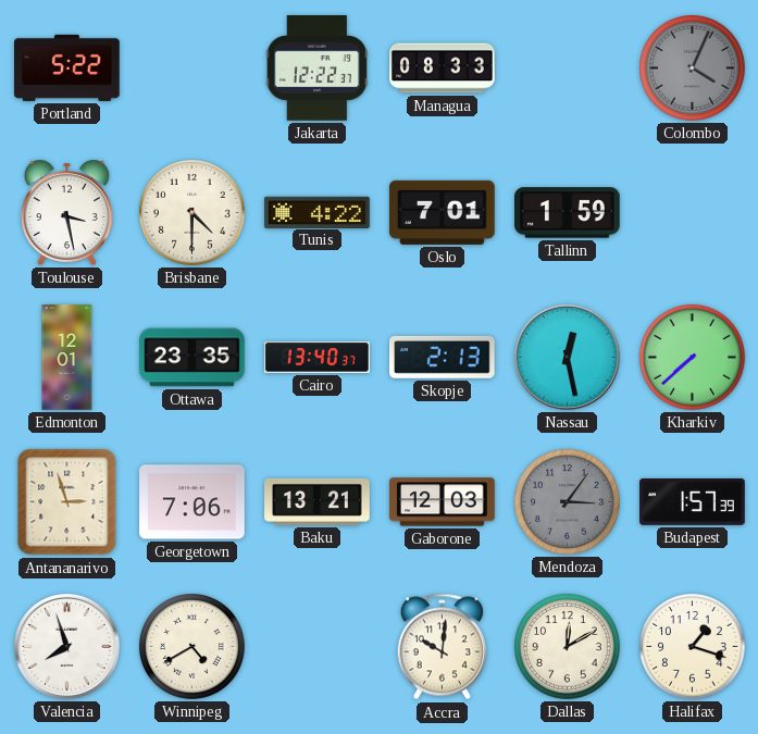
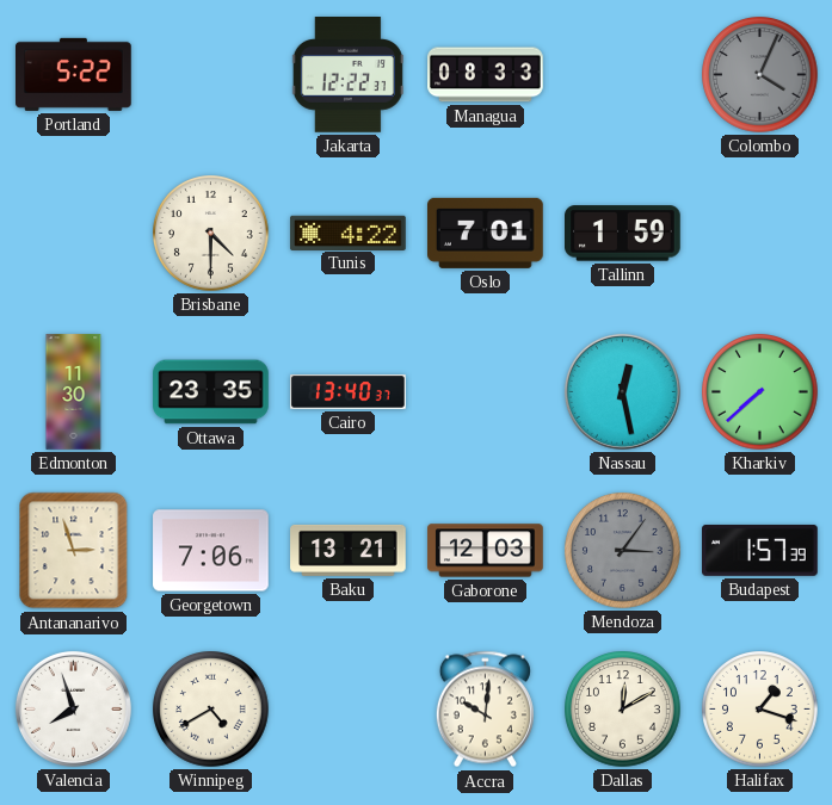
Toulouse: 3:28 -> none
Edmonton: 12:01 -> 11:30
Skopje: 2:13 -> none
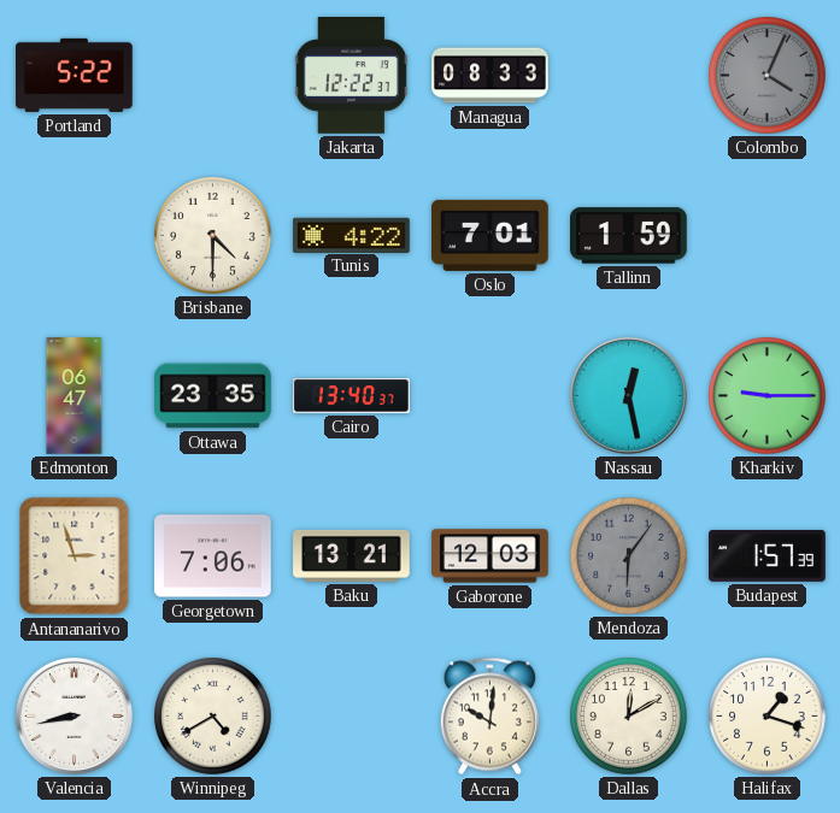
Edmonton: 11:30 -> 06:47
Kharkiv: 7:38 -> 9:15
Mendoza: 3:06 -> 6:06
Valencia: 7:57 -> 8:43
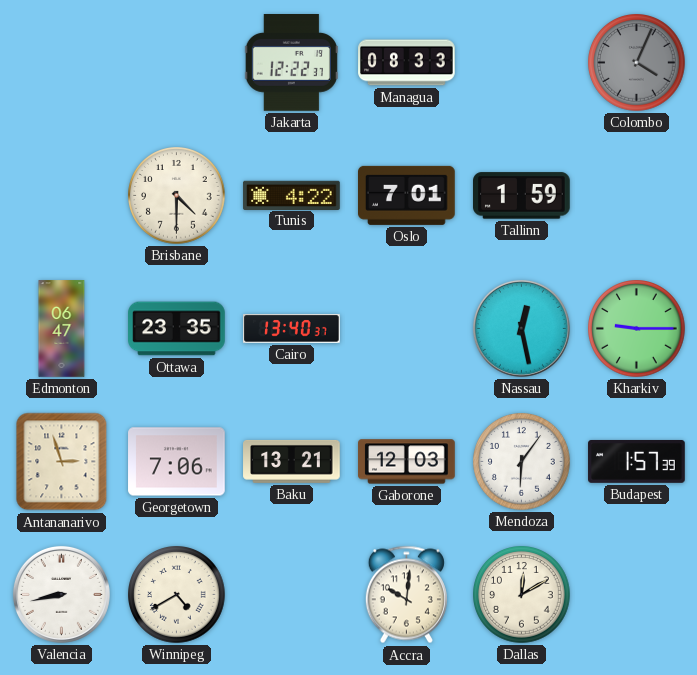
Portland: 5:22 -> none
Mendoza dial: grey -> white
Halifax: 1:18 -> none
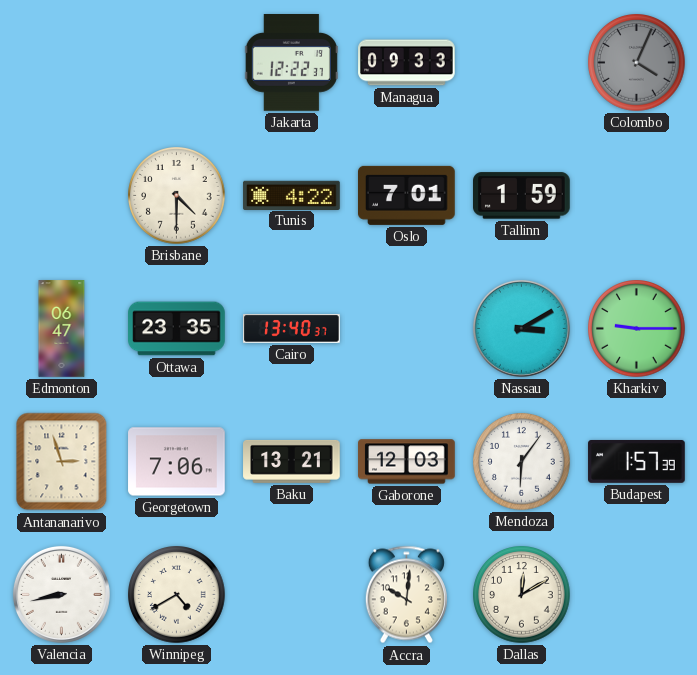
Managua: 08:33 -> 09:33
Nassau: 12:28 -> 3:10
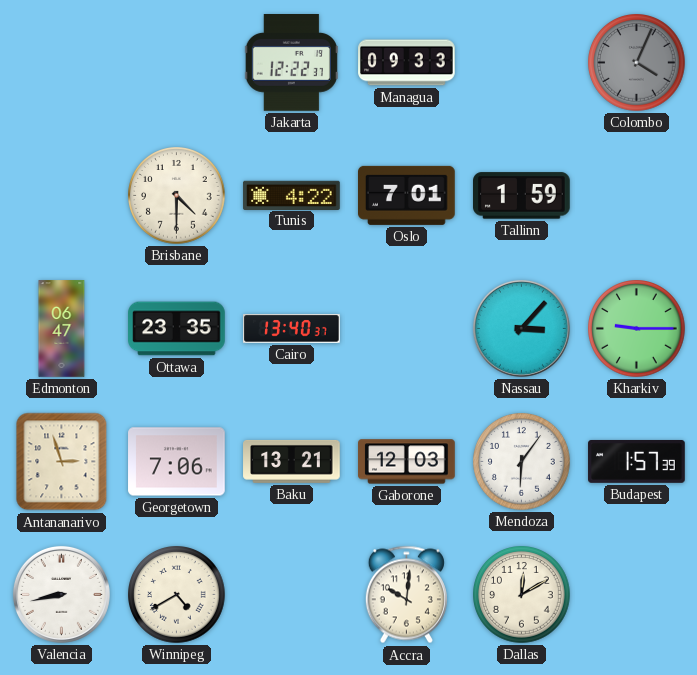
Nassau: 3:10 -> 3:07
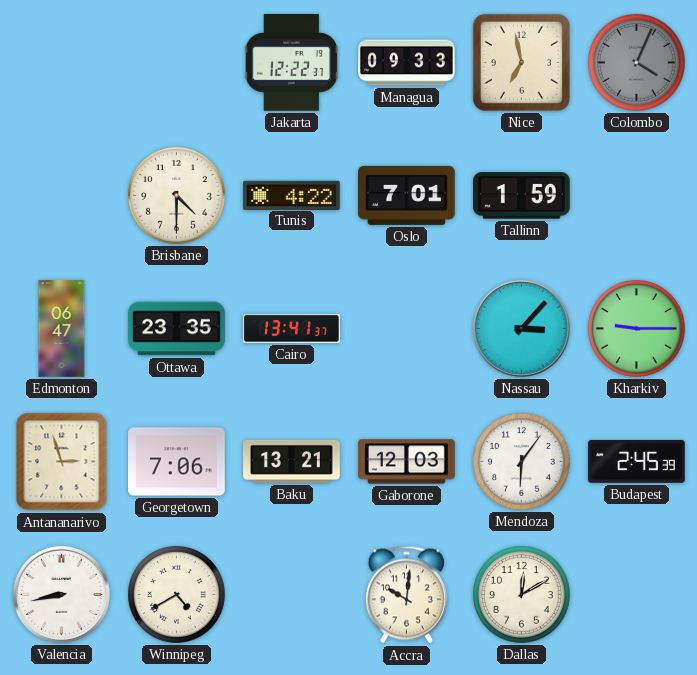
Nice: none -> 6:58
Cairo: 13:40 -> 13:41
Budapest: 1:57 -> 2:45
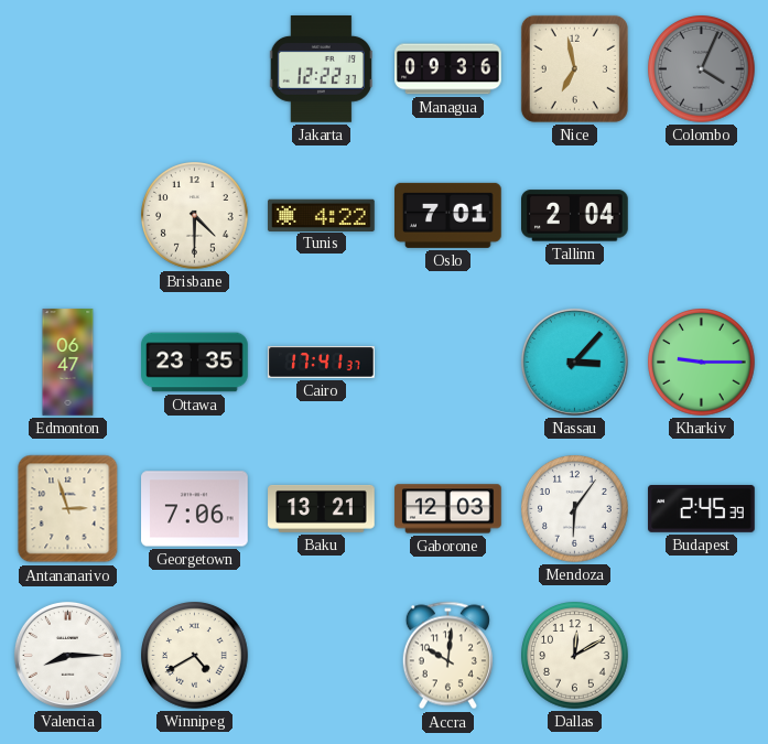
Managua: 09:33 -> 09:36
Tallinn: 1:59 -> 2:04
Cairo: 13:41 -> 17:41
Valencia: 8:43 -> 8:15
